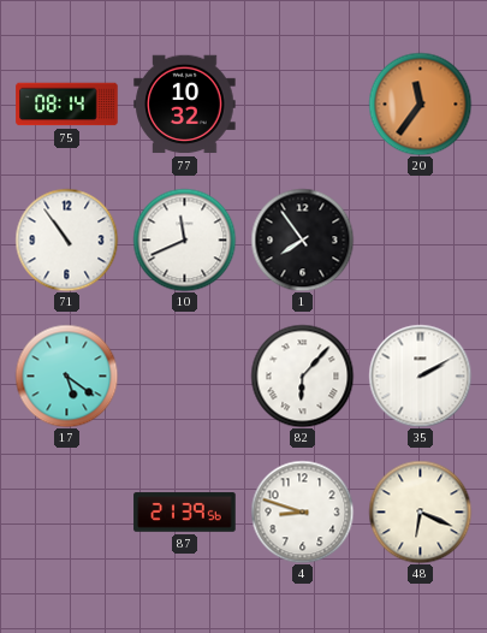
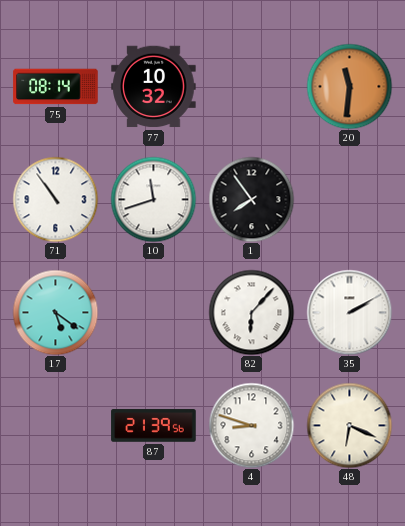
20: 11:36 -> 11:31
10: 11:41 -> 11:42
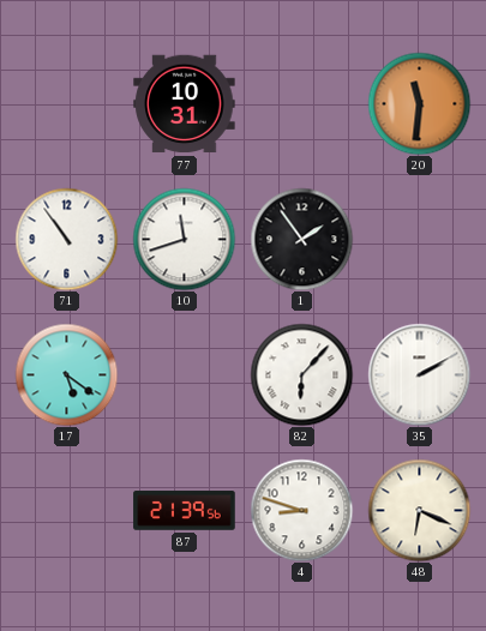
75: 08:14 -> none
77: 10:32 -> 10:31
1: 7:54 -> 1:54
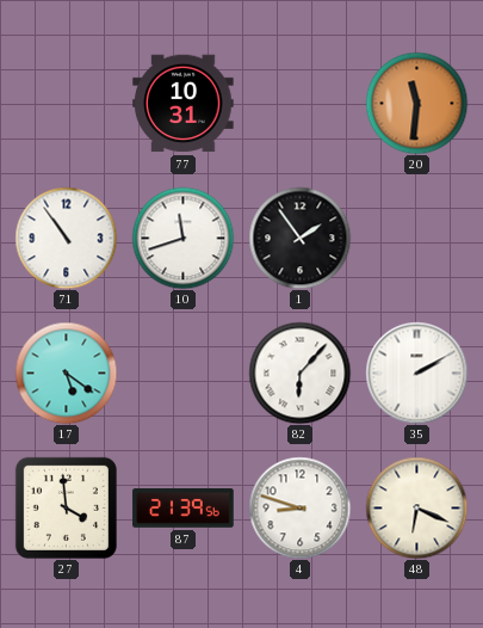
27: none -> 3:59
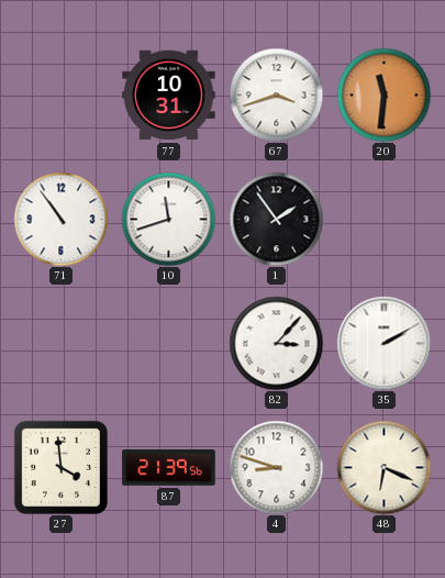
67: none -> 3:42
17: 5:21 -> none
82: 6:07 -> 3:07
